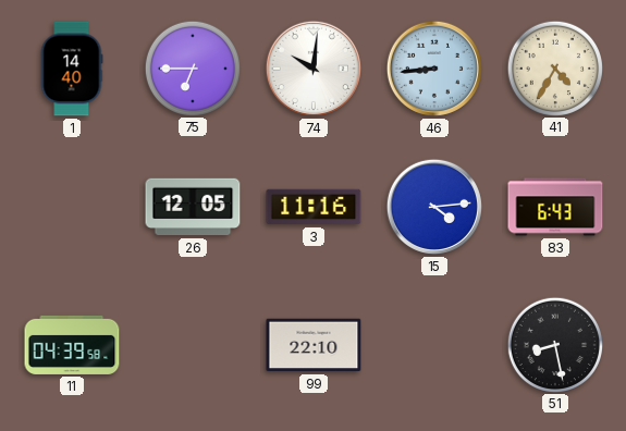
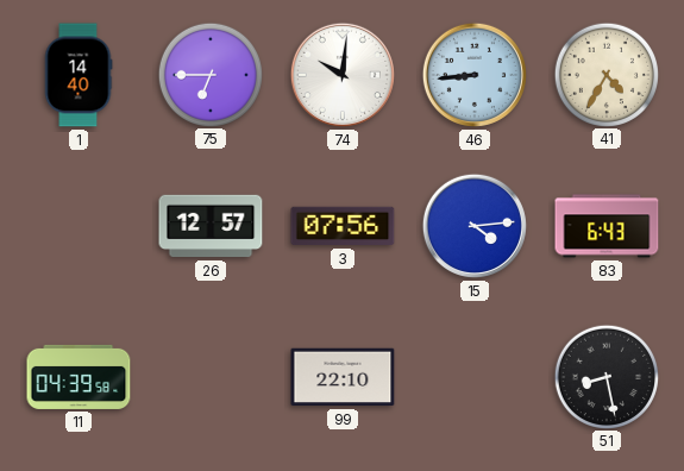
26: 12:05 -> 12:57
3: 11:16 -> 07:56
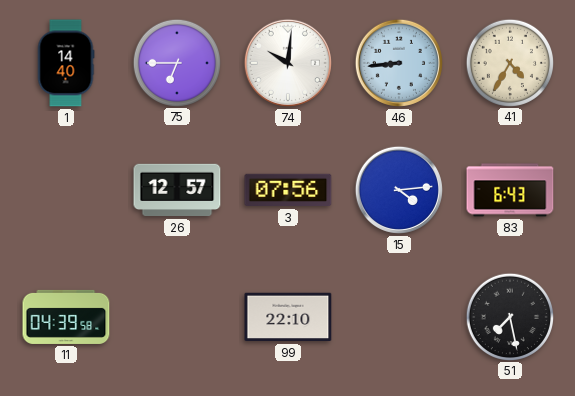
51: 8:28 -> 7:28
